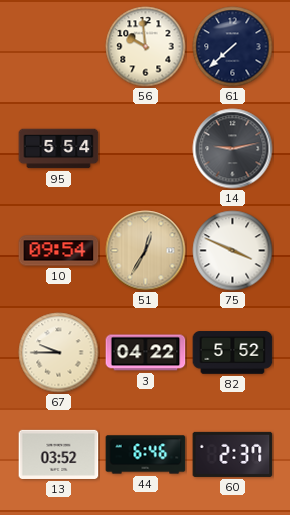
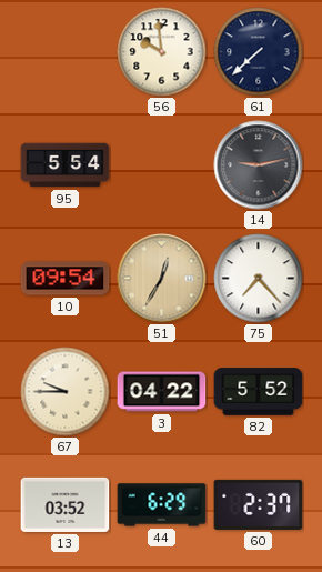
75: 3:49 -> 7:23
44: 6:46 -> 6:29
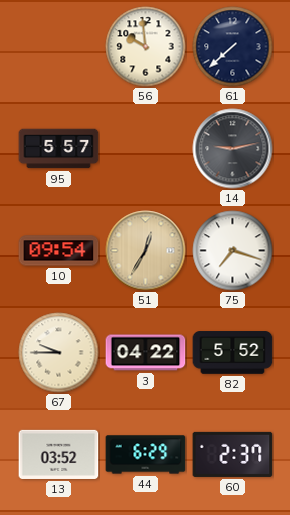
95: 5:54 -> 5:57
75: 7:23 -> 7:18
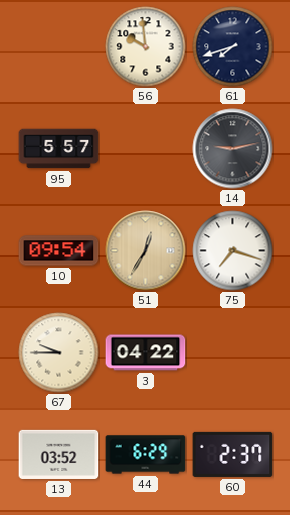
61: 7:38 -> 7:42
82: 5:52 -> none
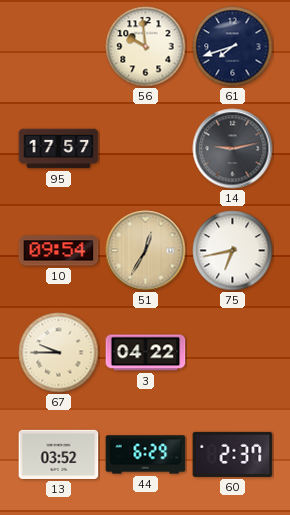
95: 5:57 -> 17:57
75: 7:18 -> 6:43
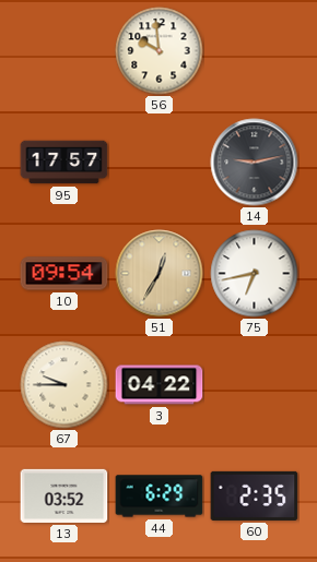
61: 7:42 -> none
60: 2:37 -> 2:35
